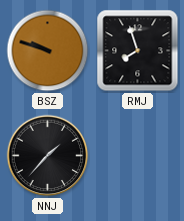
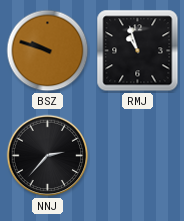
RMJ: 7:57 -> 10:57
NNJ: 1:37 -> 2:37
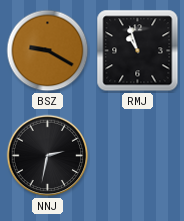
BSZ: 9:48 -> 9:20
NNJ: 2:37 -> 2:32
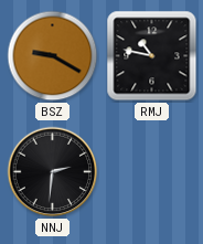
RMJ: 10:57 -> 10:47
NNJ: 2:32 -> 2:31
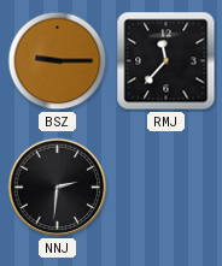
BSZ: 9:20 -> 9:15
RMJ: 10:47 -> 11:37
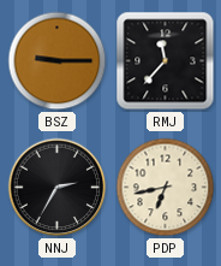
NNJ: 2:31 -> 2:35
PDP: none -> 6:43
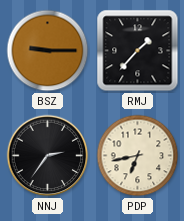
RMJ: 11:37 -> 1:37
NNJ: 2:35 -> 2:36
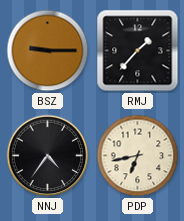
NNJ: 2:36 -> 4:36
